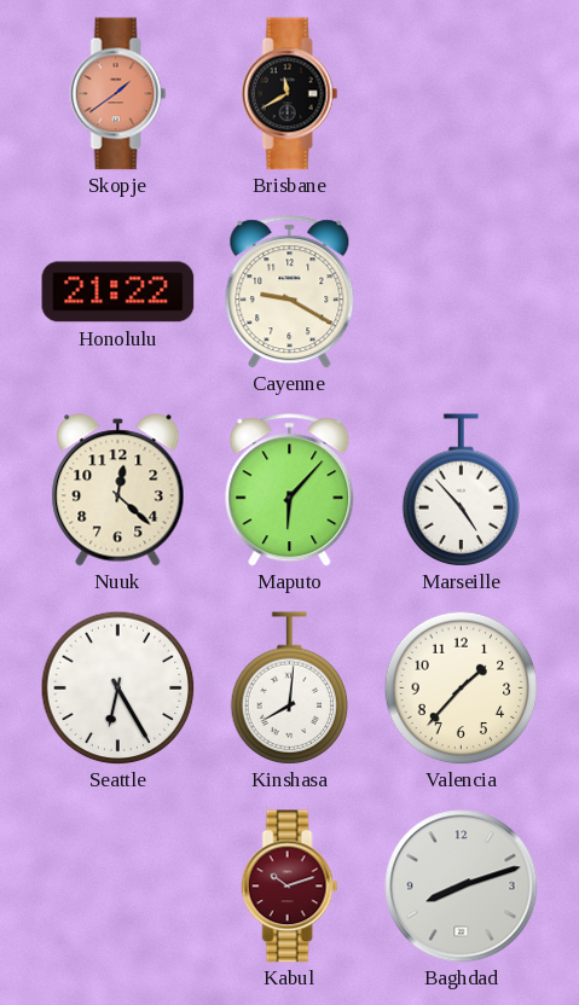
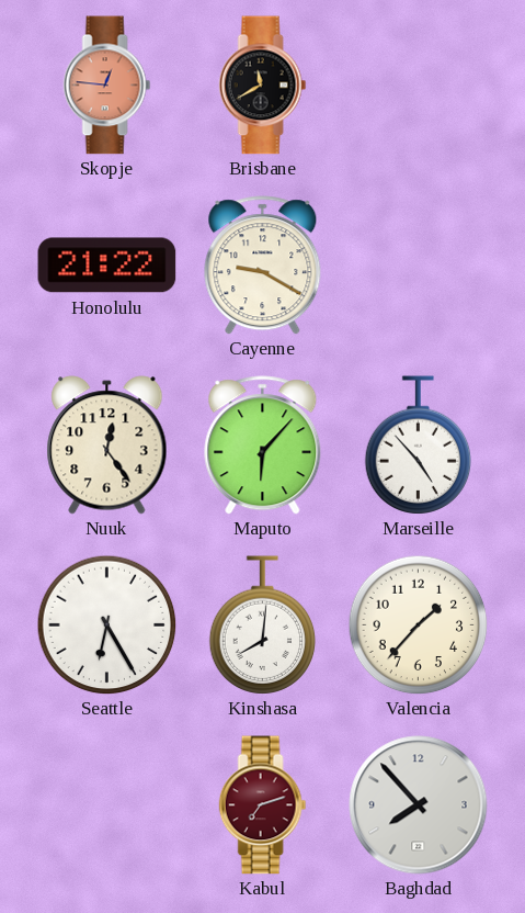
Skopje: 1:39 -> 12:46
Nuuk: 12:22 -> 12:24
Kabul: 10:12 -> 7:12
Baghdad: 8:12 -> 7:53
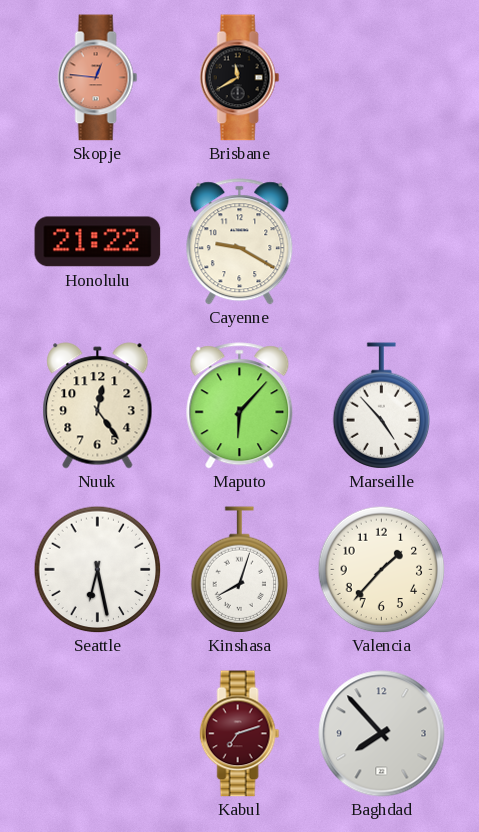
Seattle: 6:25 -> 6:28
Kinshasa: 8:01 -> 8:03
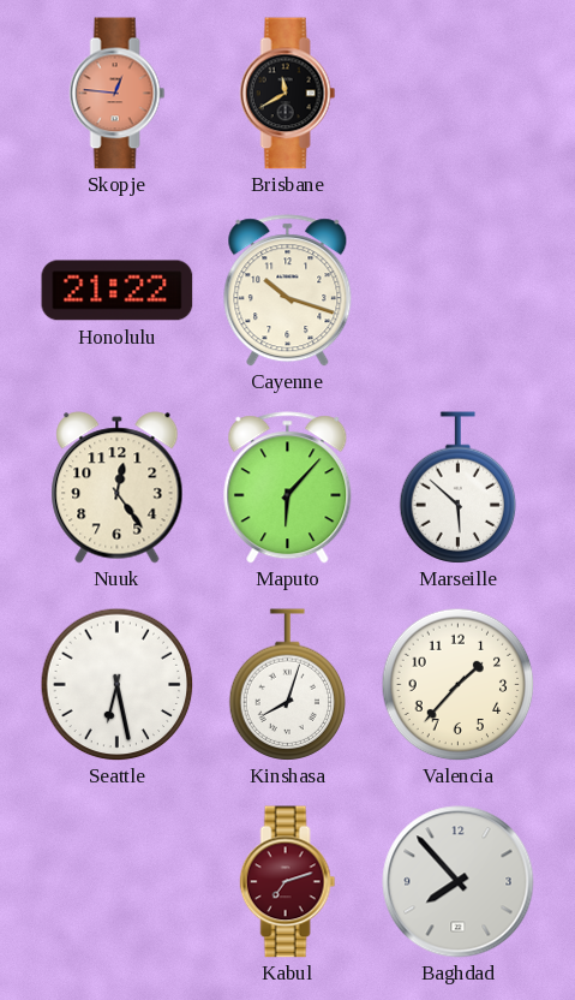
Cayenne: 9:20 -> 10:18
Marseille: 4:53 -> 5:52
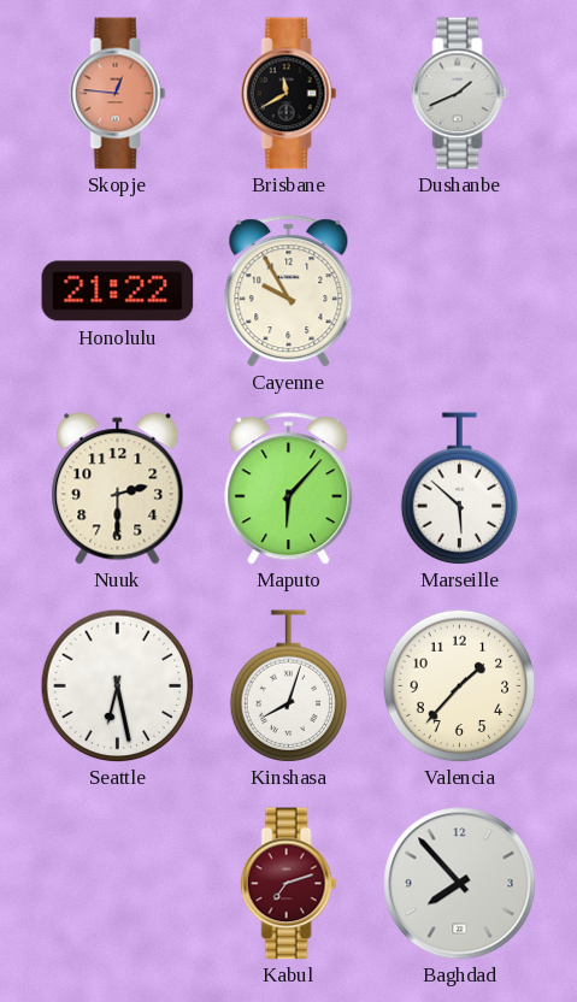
Dushanbe: none -> 1:41
Cayenne: 10:18 -> 9:55
Nuuk: 12:24 -> 2:30
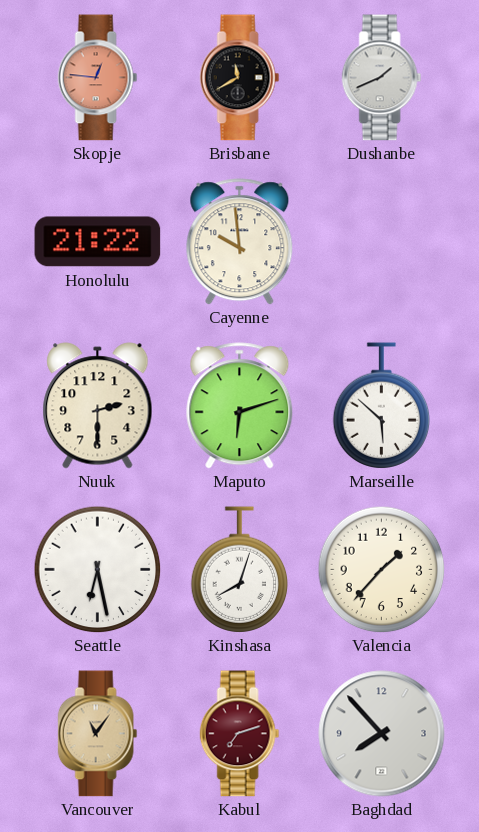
Cayenne: 9:55 -> 9:59
Maputo: 6:07 -> 6:12
Vancouver: none -> 11:06
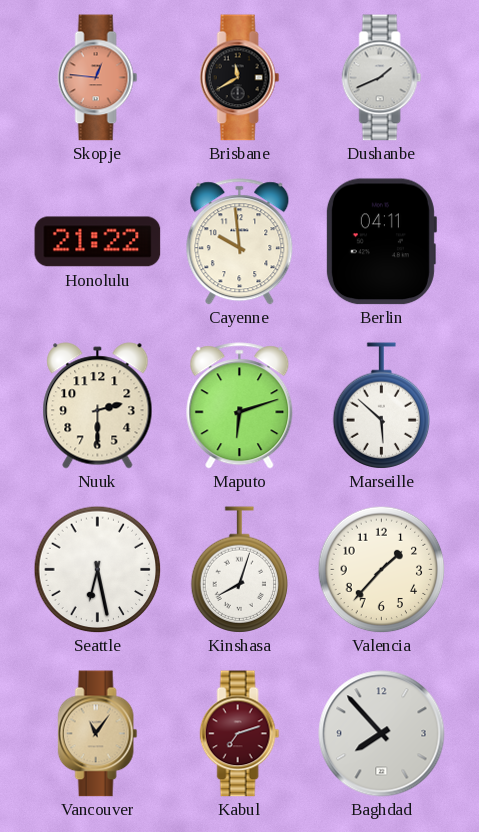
Berlin: none -> 04:11
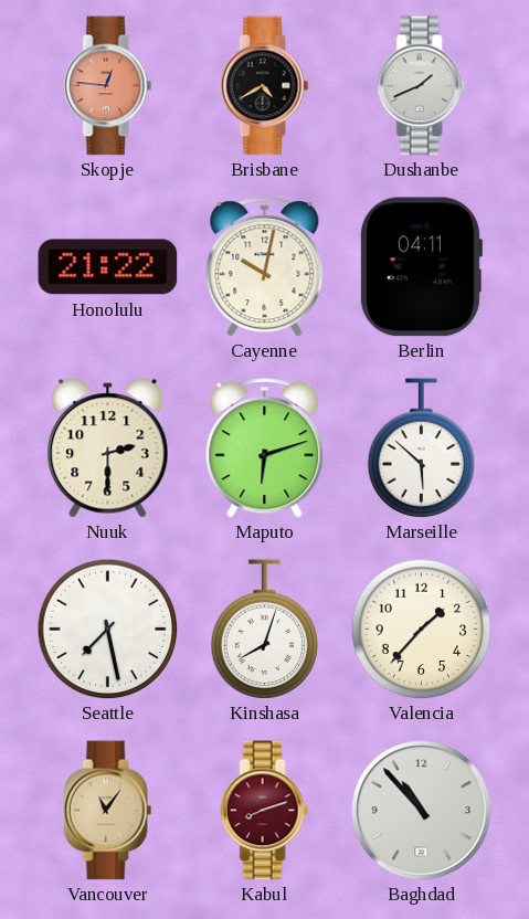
Brisbane: 11:40 -> 4:40
Cayenne: 9:59 -> 10:02
Seattle: 6:28 -> 7:28
Kabul: 7:12 -> 8:12
Baghdad: 7:53 -> 10:53
